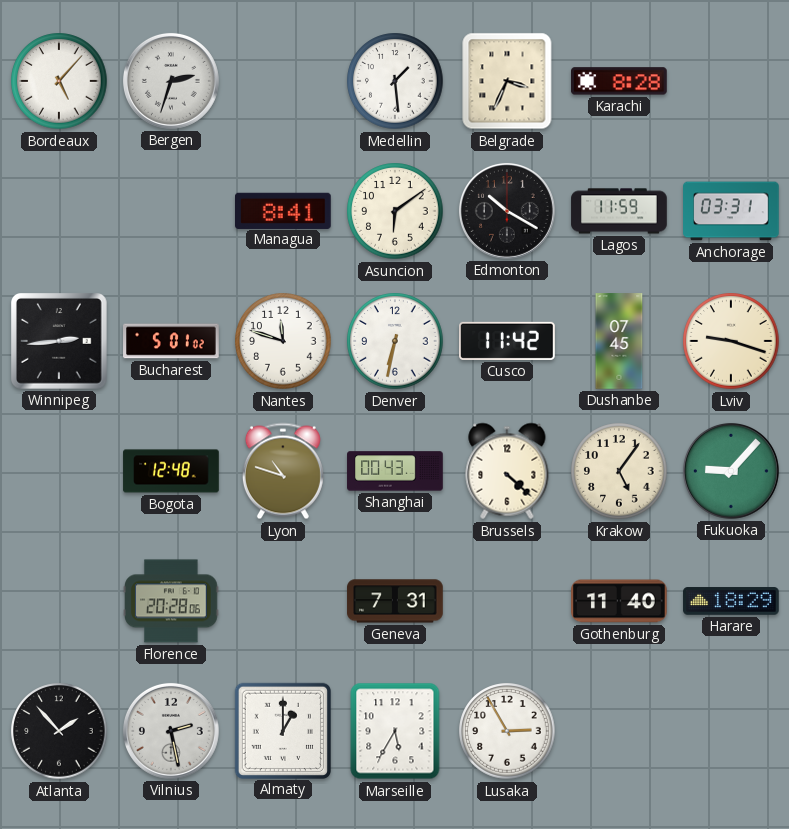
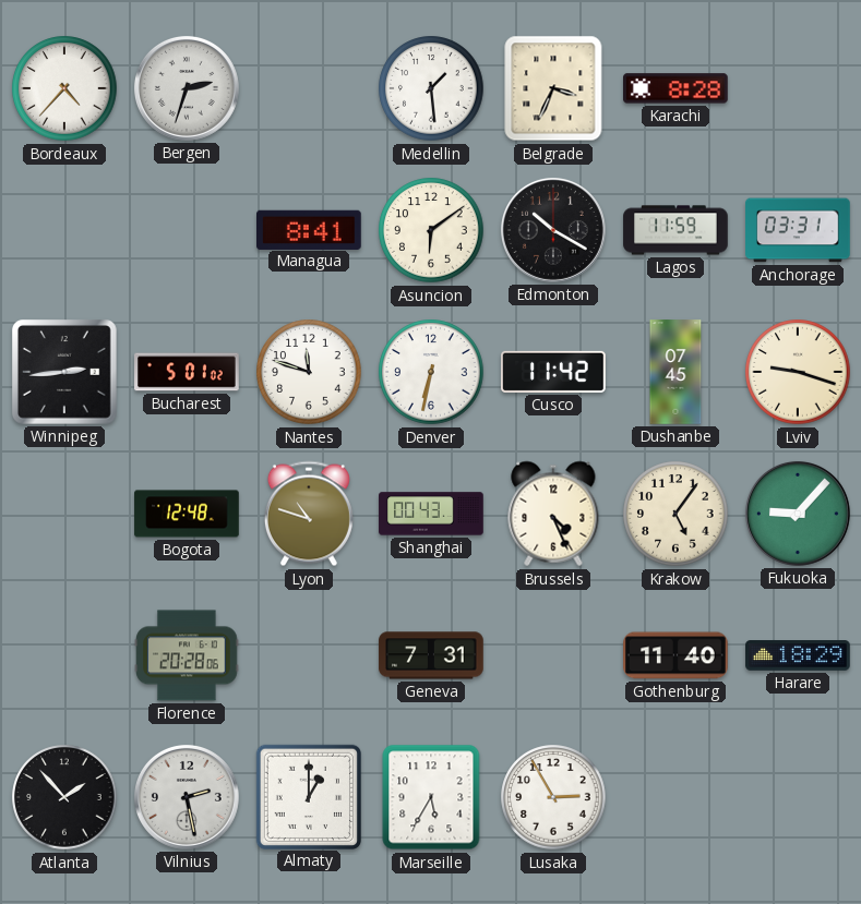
Bordeaux: 5:07 -> 4:37
Brussels: 4:22 -> 4:26
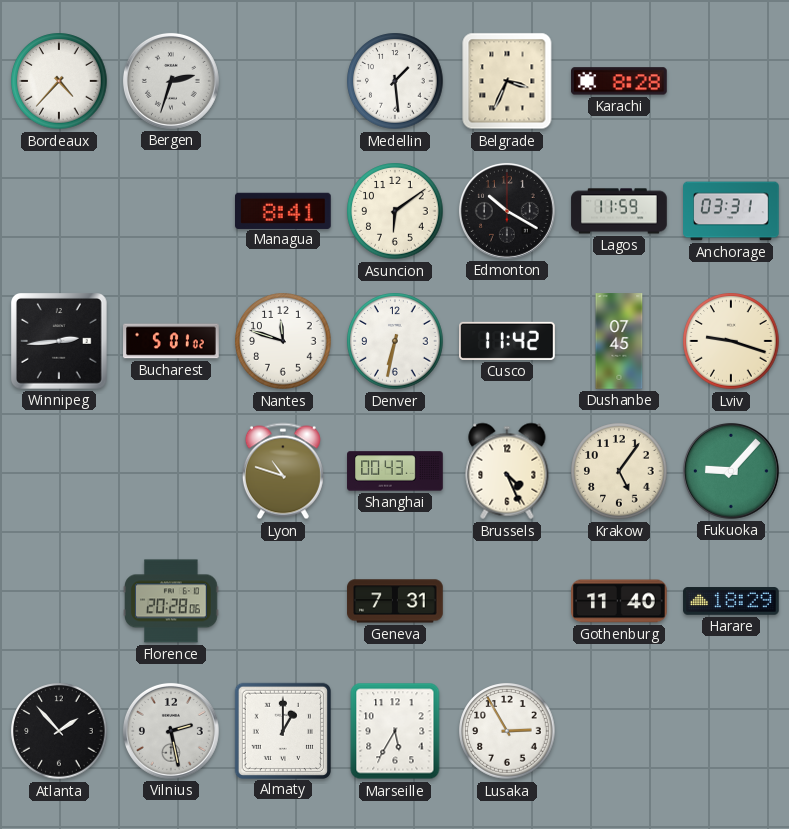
Bogota: 12:48 -> none
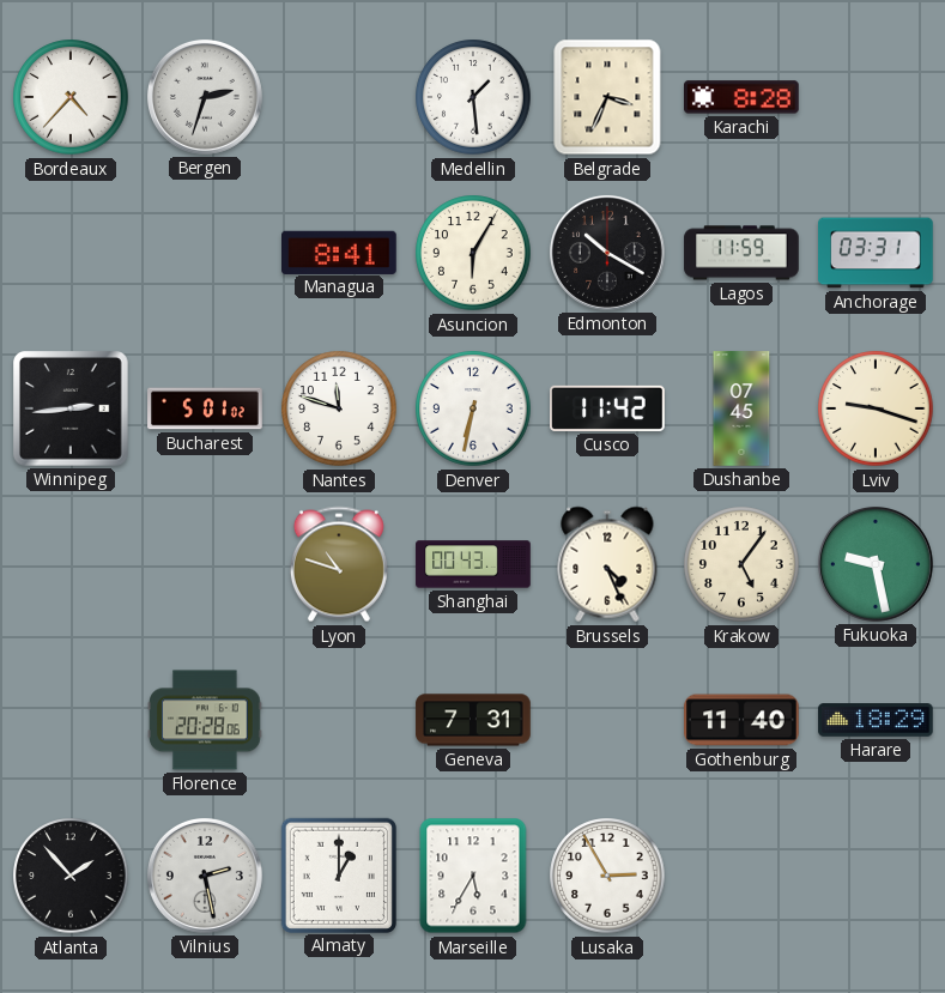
Asuncion: 6:09 -> 6:05
Fukuoka: 9:07 -> 9:28
